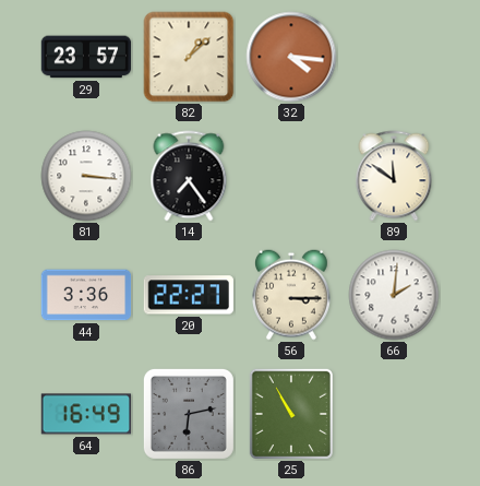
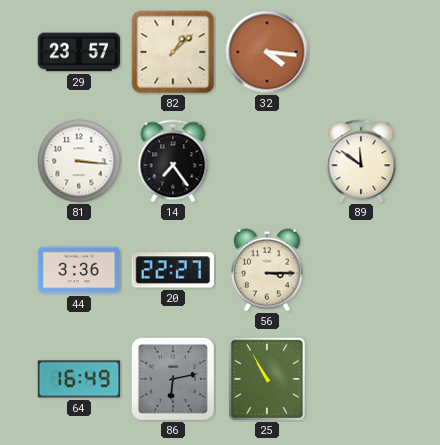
66: 2:01 -> none
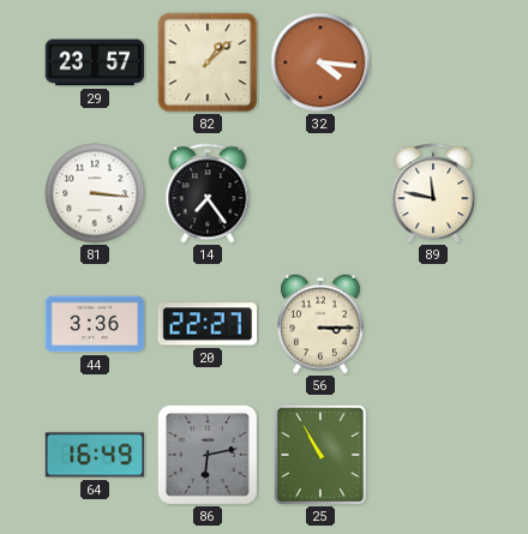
89: 11:51 -> 11:47
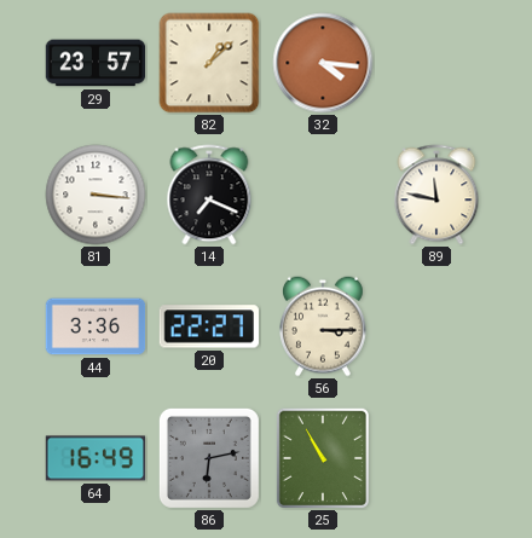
14: 7:24 -> 7:19
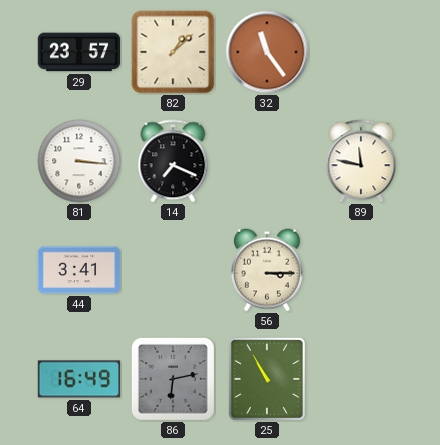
32: 4:16 -> 11:24
44: 3:36 -> 3:41
20: 22:27 -> none
